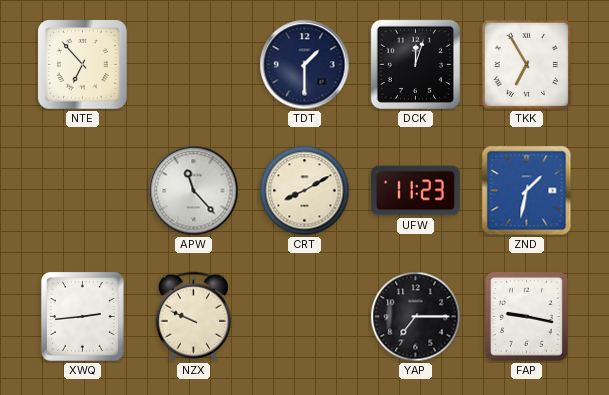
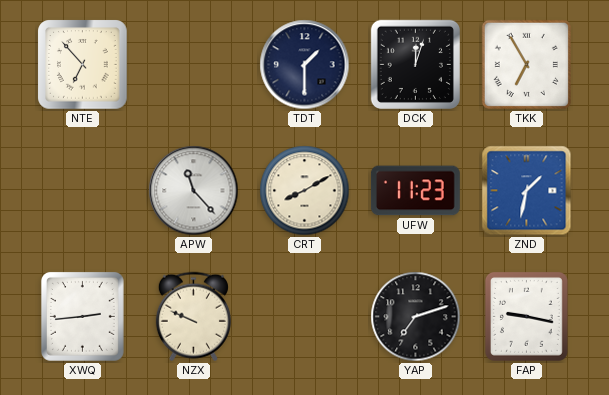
YAP: 7:15 -> 7:12
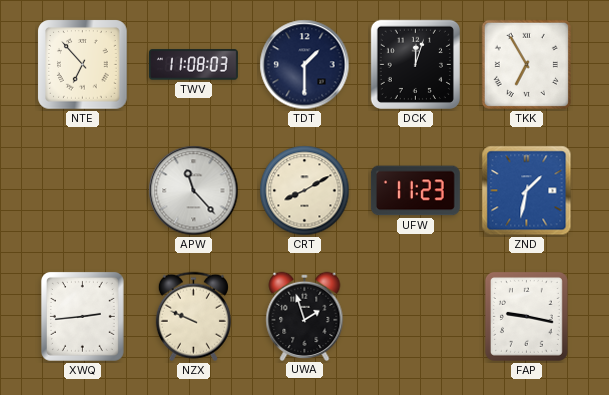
TWV: none -> 11:08
UWA: none -> 1:57
YAP: 7:12 -> none
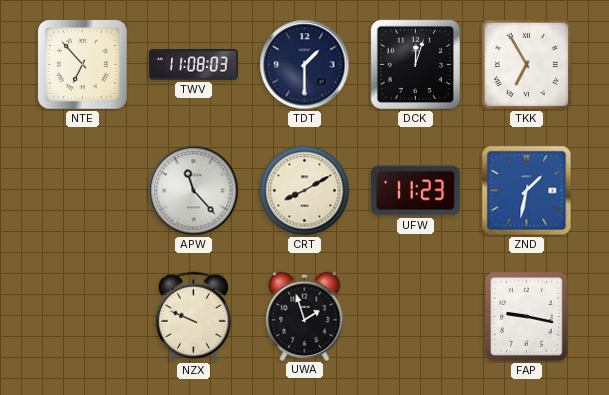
XWQ: 2:44 -> none
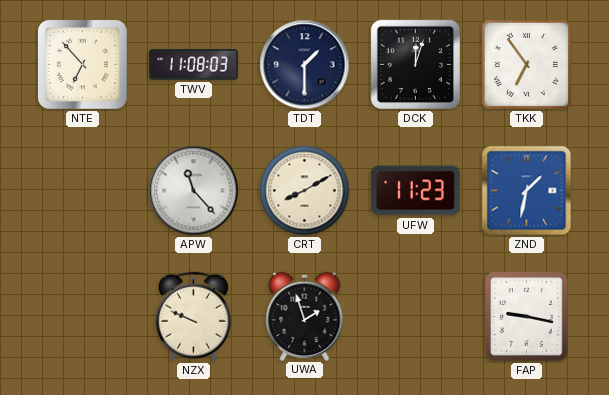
TKK: 6:55 -> 6:54
